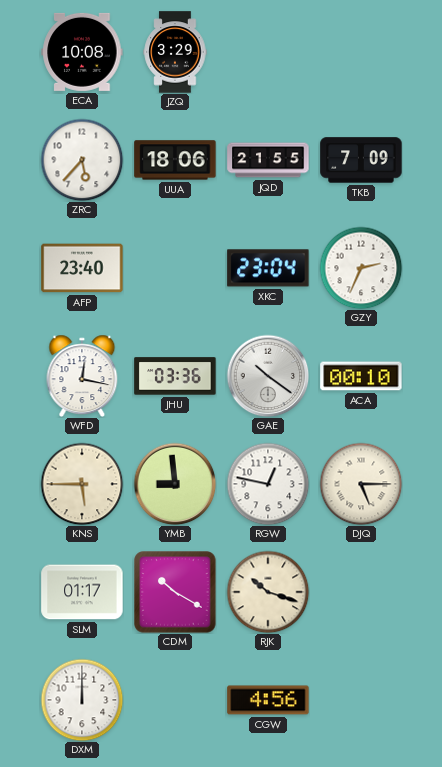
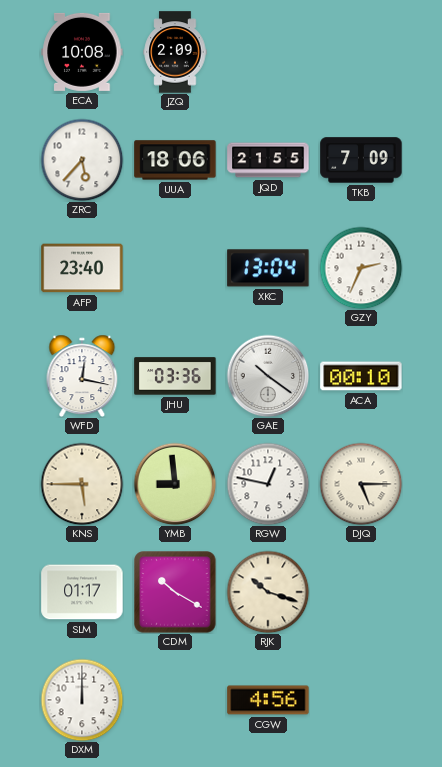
JZQ: 3:29 -> 2:09
XKC: 23:04 -> 13:04
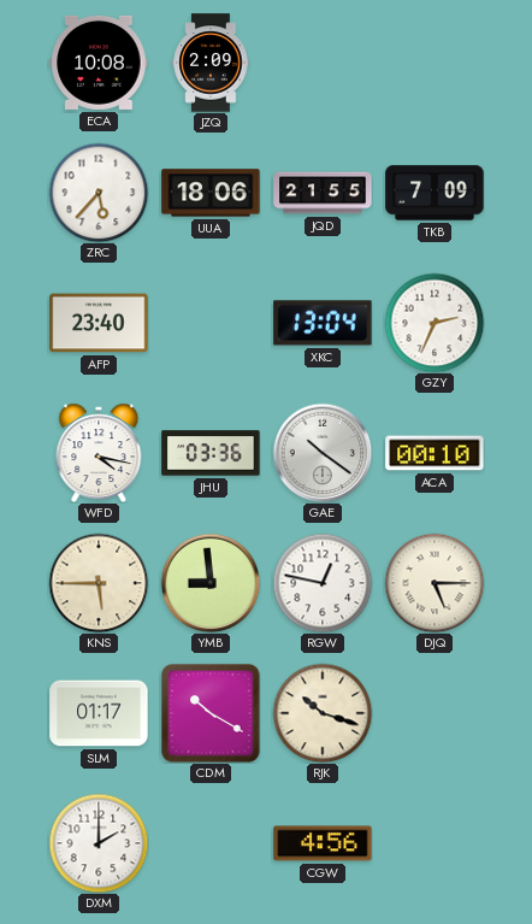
WFD: 12:17 -> 4:17
DXM: 12:00 -> 2:00
